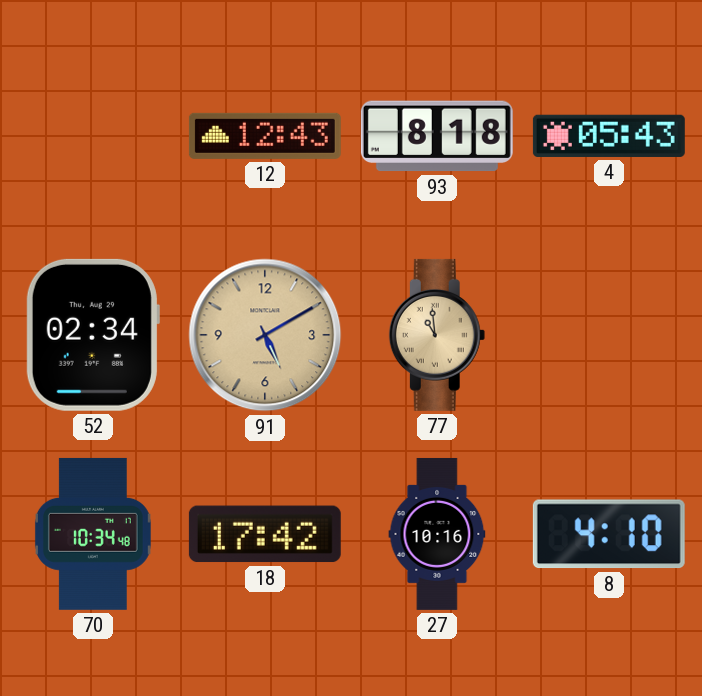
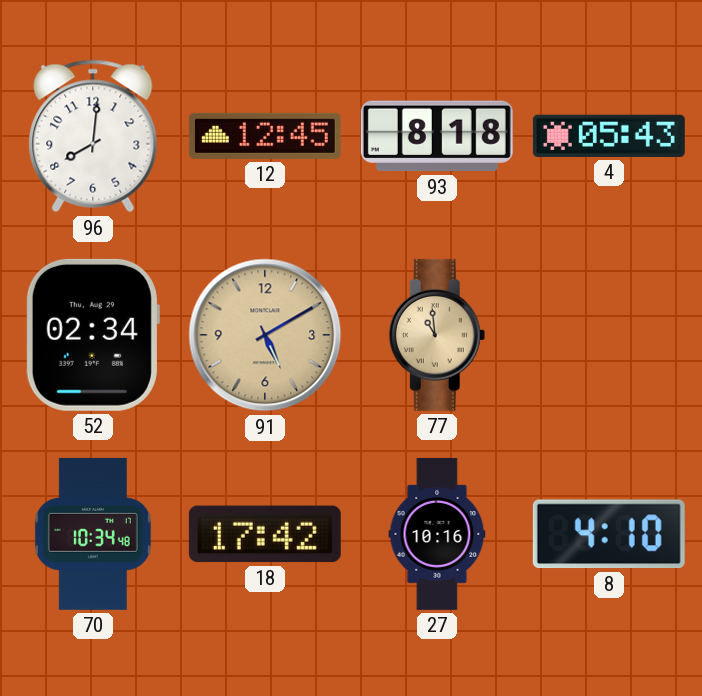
96: none -> 8:01
12: 12:43 -> 12:45
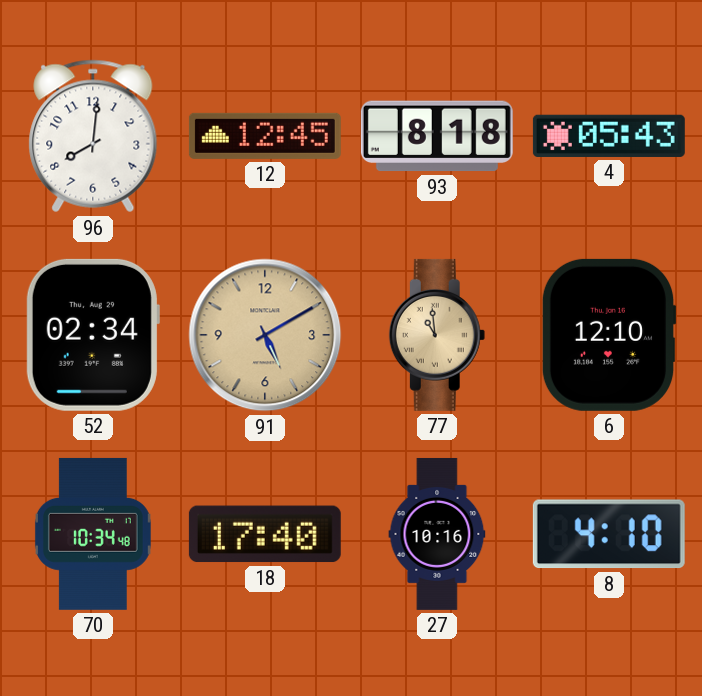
6: none -> 12:10
18: 17:42 -> 17:40
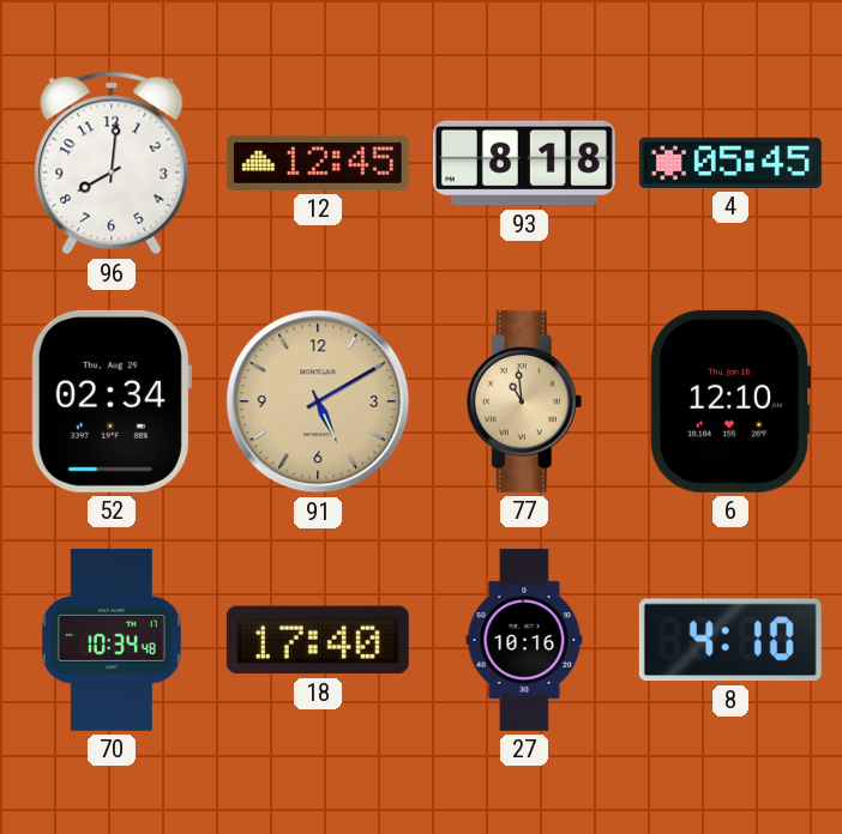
4: 05:43 -> 05:45
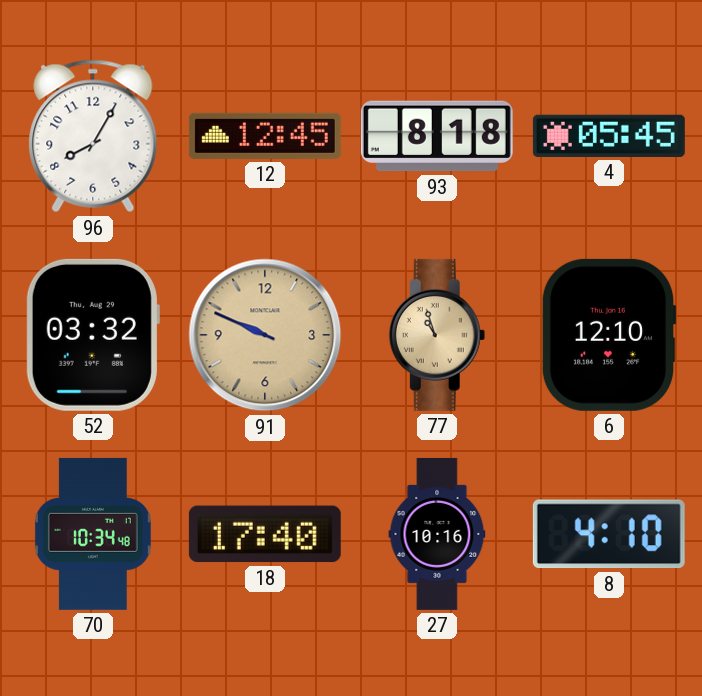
96: 8:01 -> 8:05
52: 02:34 -> 03:32
91: 5:10 -> 9:49
77: 10:59 -> 10:57
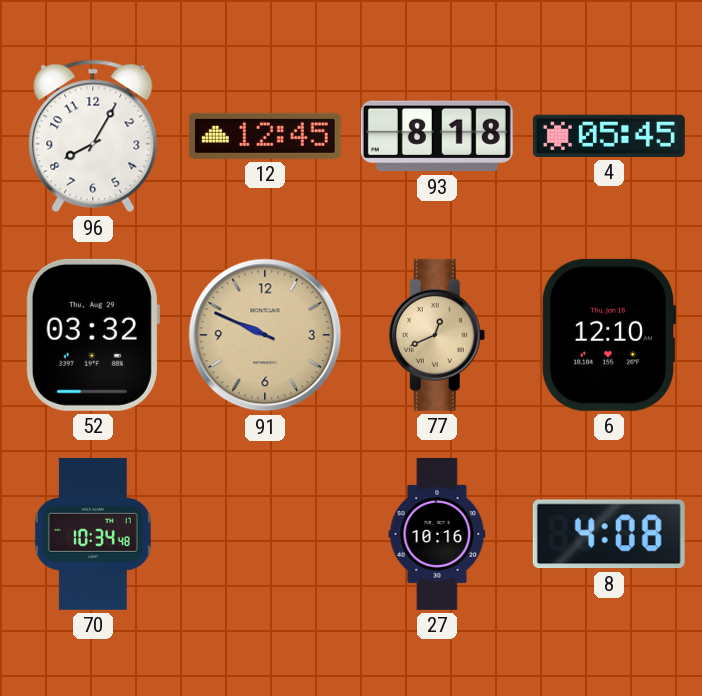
77: 10:57 -> 12:41
18: 17:40 -> none
8: 4:10 -> 4:08
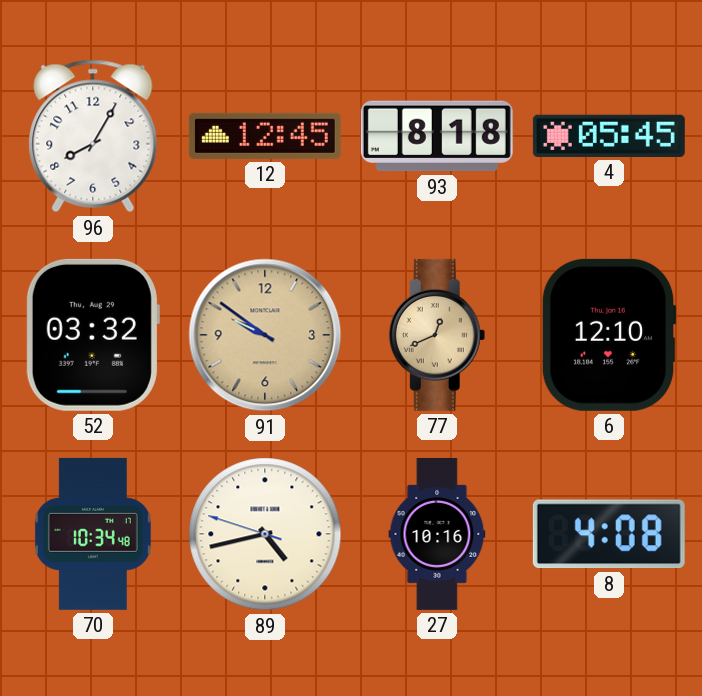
91: 9:49 -> 9:51
89: none -> 4:42
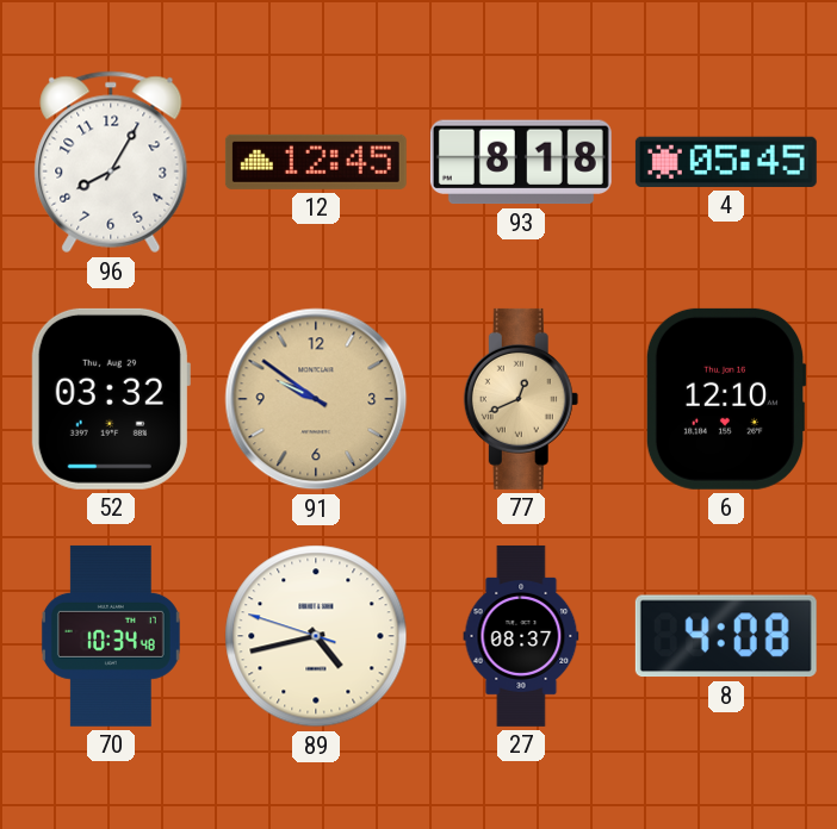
27: 10:16 -> 08:37
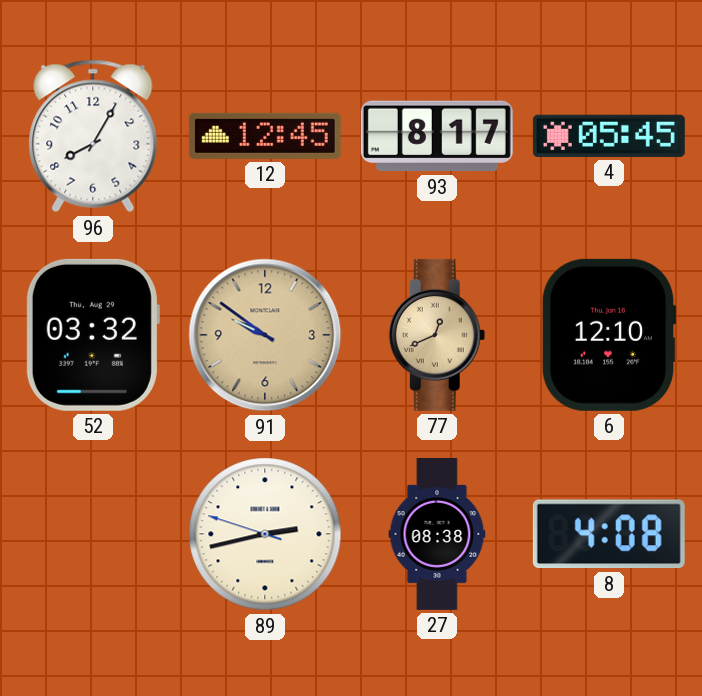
93: 8:18 -> 8:17
70: 10:34 -> none
89: 4:42 -> 2:42
27: 08:37 -> 08:38
